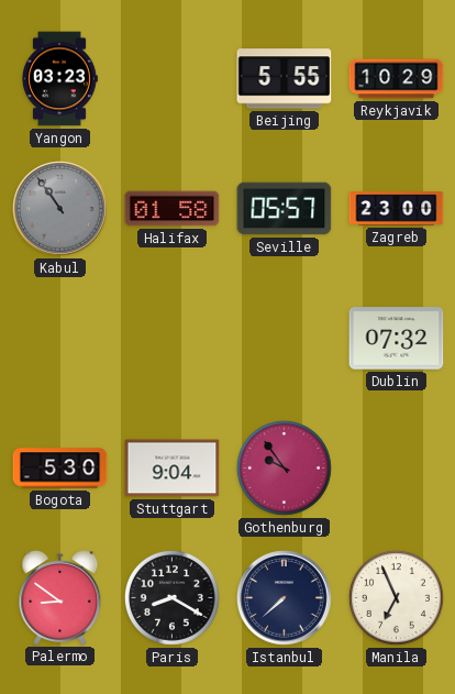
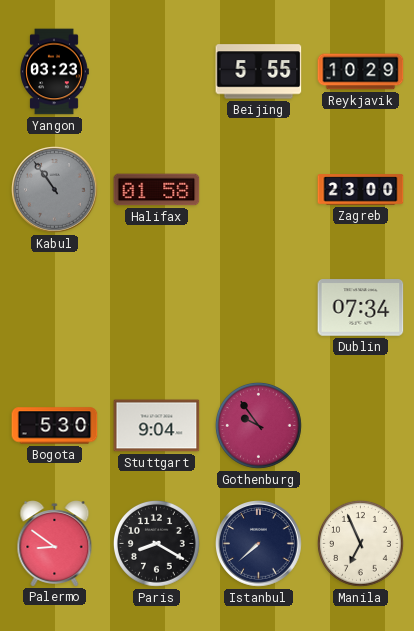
Seville: 05:57 -> none
Dublin: 07:32 -> 07:34
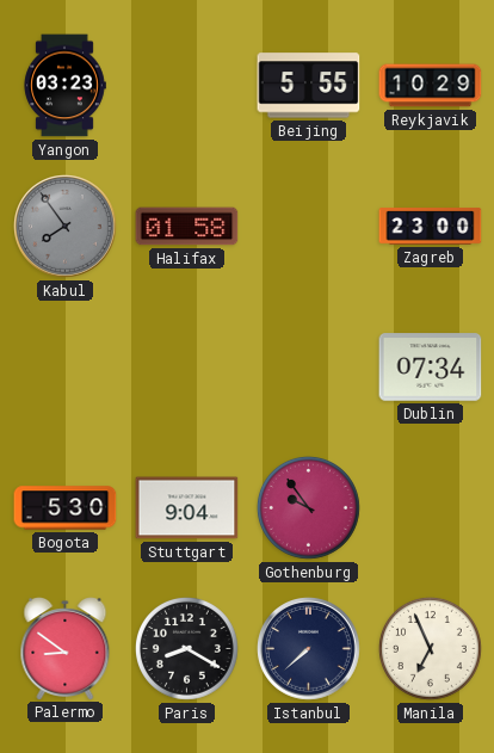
Kabul: 10:54 -> 7:54
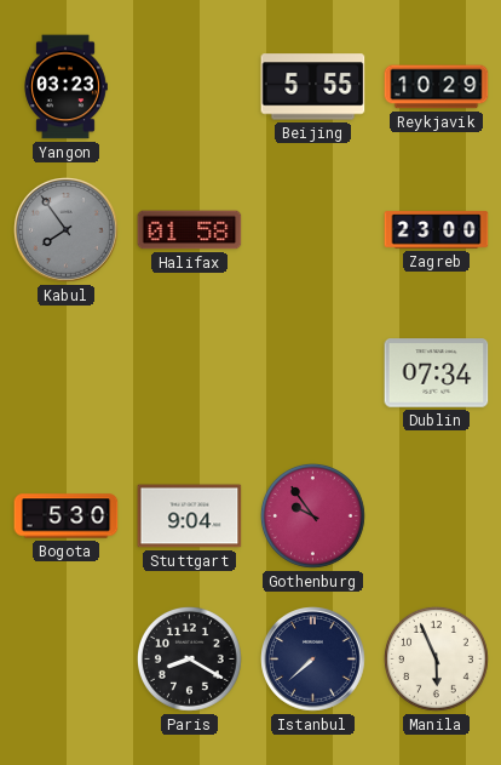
Palermo: 8:51 -> none
Manila: 6:56 -> 5:56
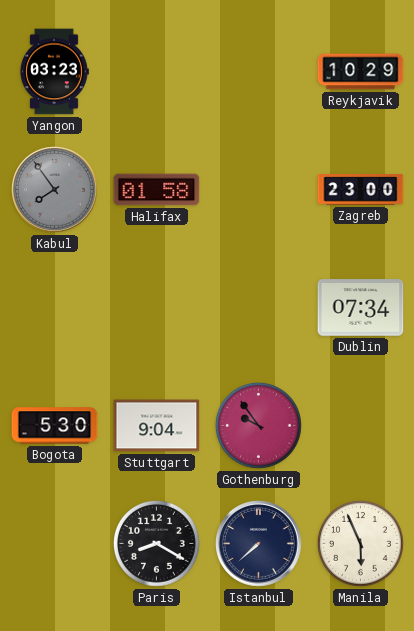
Beijing: 5:55 -> none
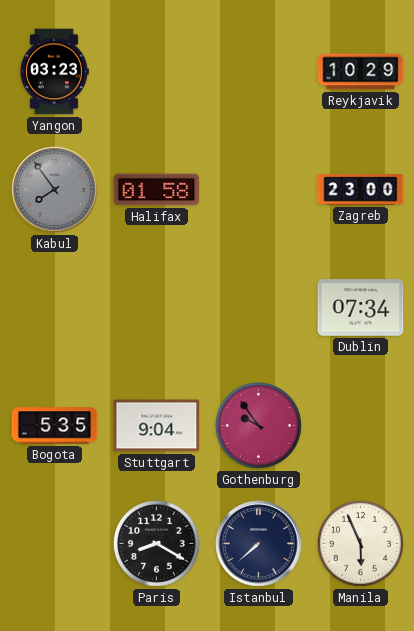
Bogota: 5:30 -> 5:35
